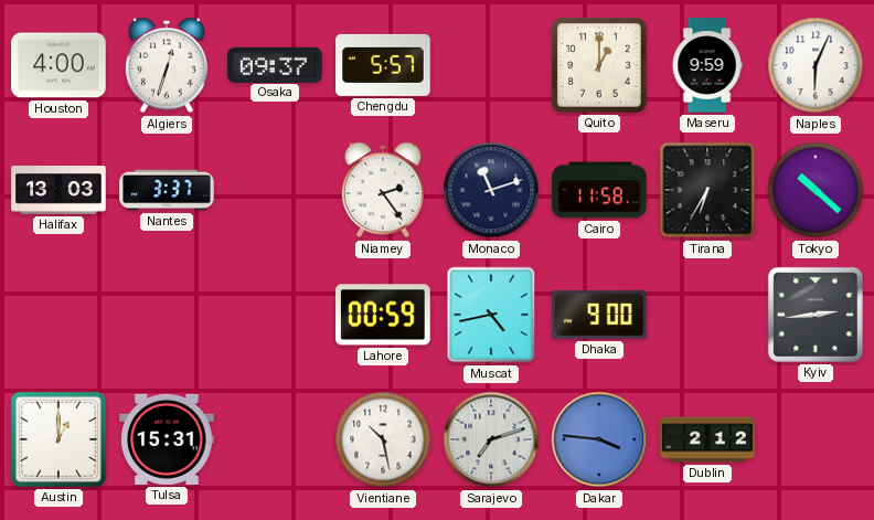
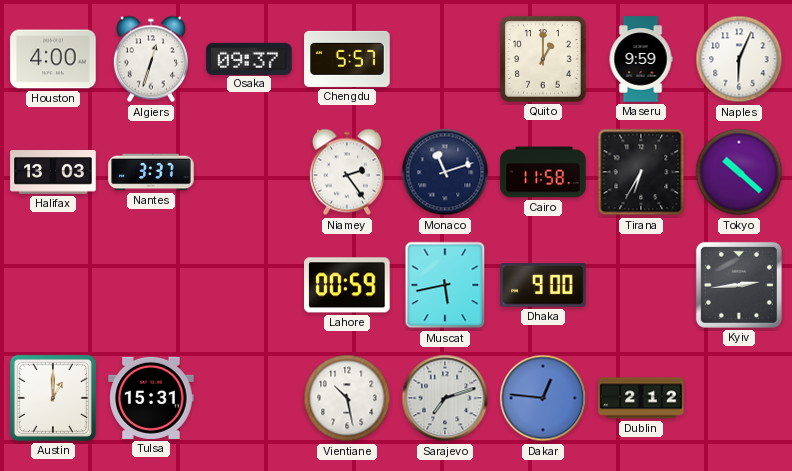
Muscat: 4:43 -> 5:43
Dakar: 3:46 -> 12:46
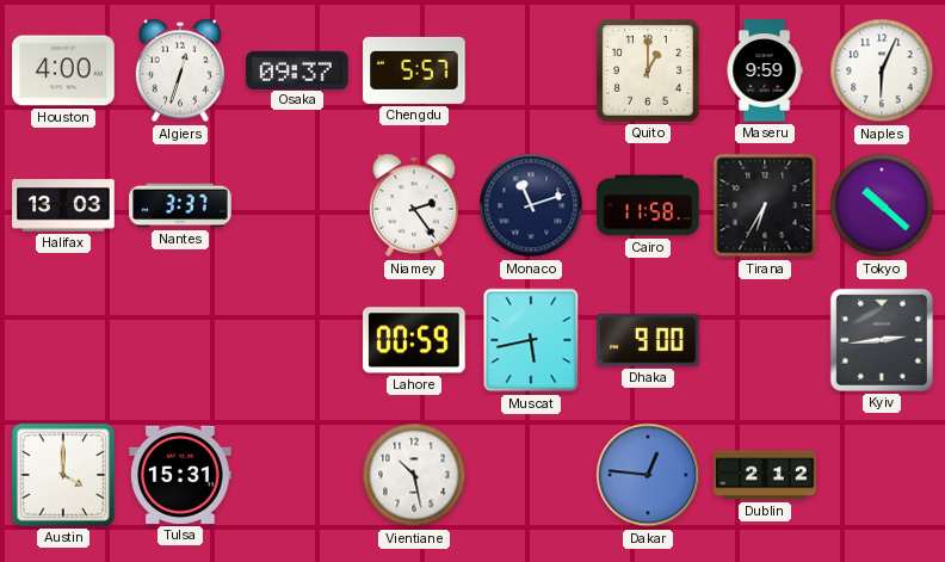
Austin: 1:00 -> 4:00
Sarajevo: 7:12 -> none
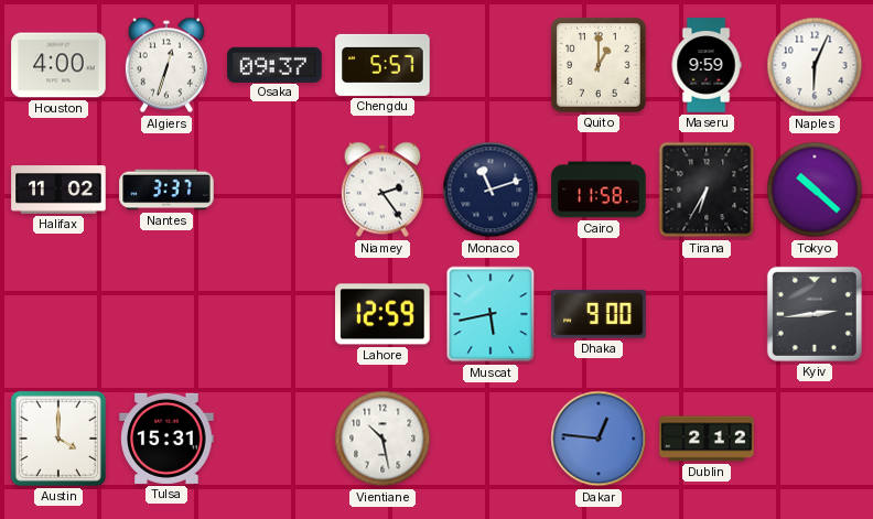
Halifax: 13:03 -> 11:02
Lahore: 00:59 -> 12:59
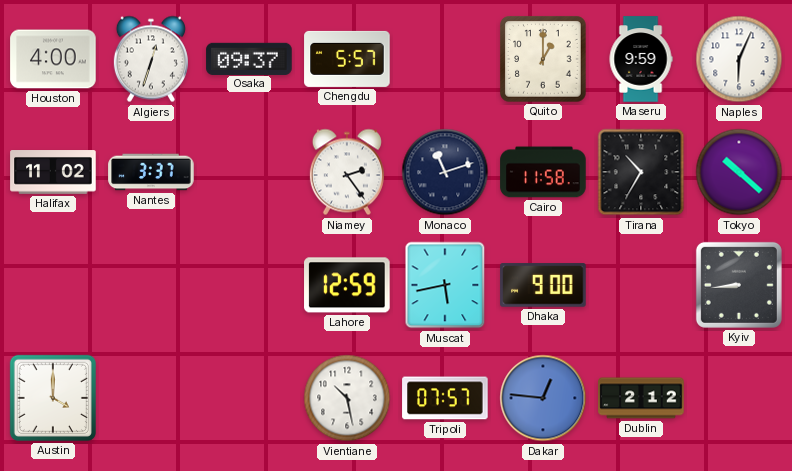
Tirana: 6:35 -> 10:35
Kyiv: 2:44 -> 8:44
Tulsa: 15:31 -> none
Tripoli: none -> 07:57
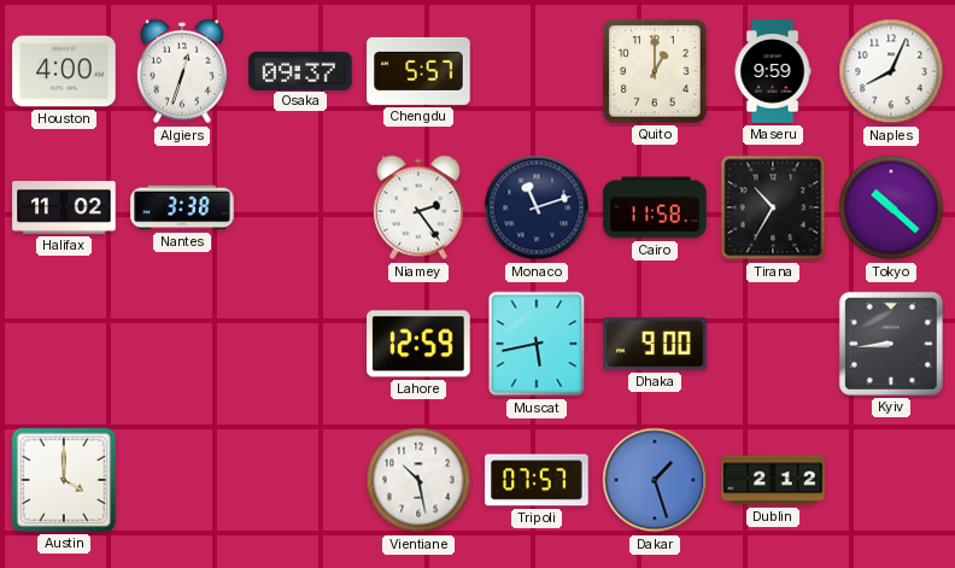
Naples: 6:04 -> 8:04
Nantes: 3:37 -> 3:38
Dakar: 12:46 -> 1:27
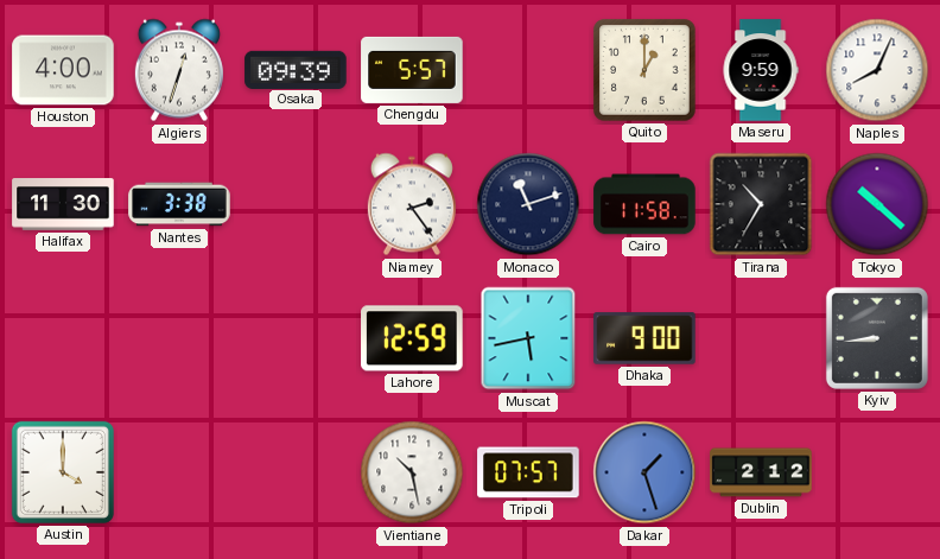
Osaka: 09:37 -> 09:39
Halifax: 11:02 -> 11:30
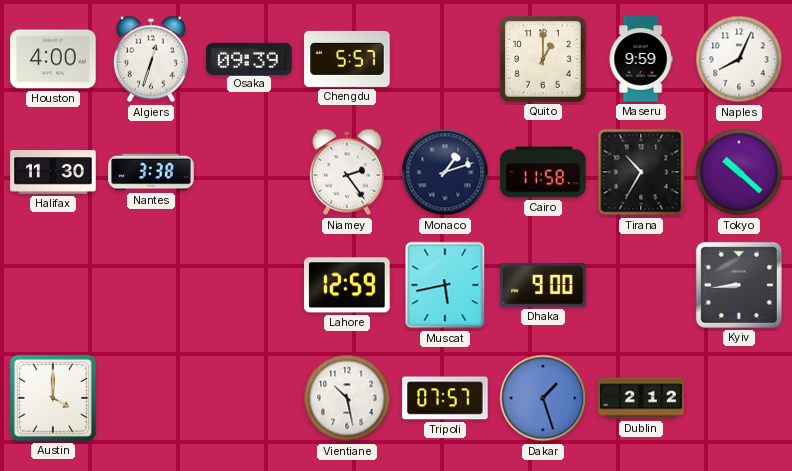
Monaco: 11:12 -> 1:12
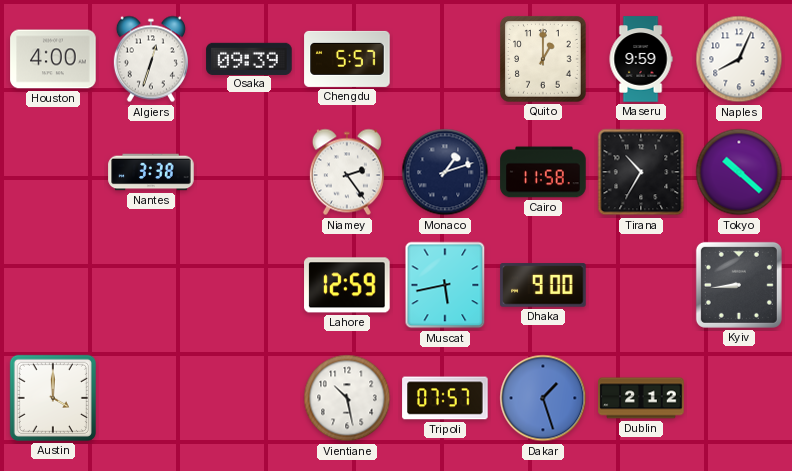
Halifax: 11:30 -> none
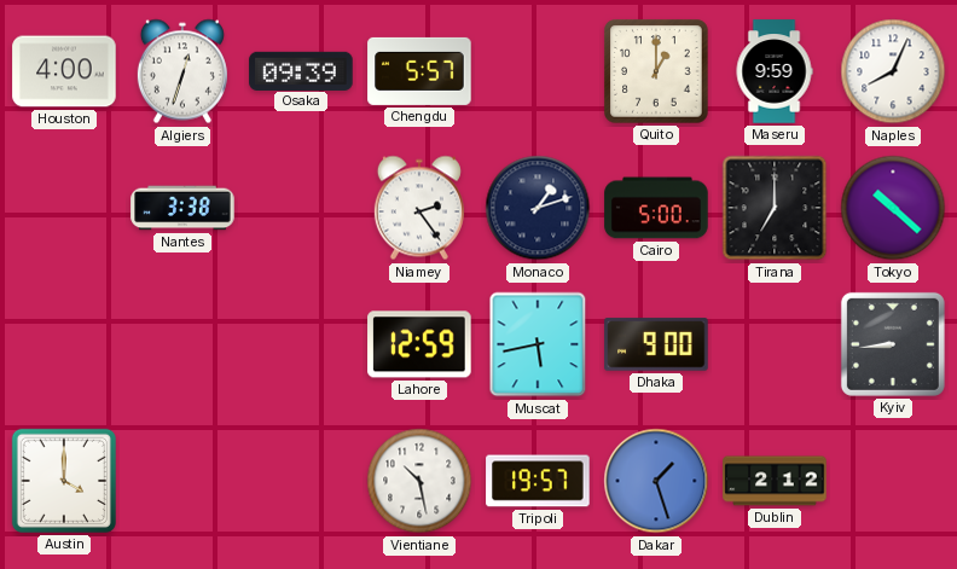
Cairo: 11:58 -> 5:00
Tirana: 10:35 -> 7:00
Tripoli: 07:57 -> 19:57
